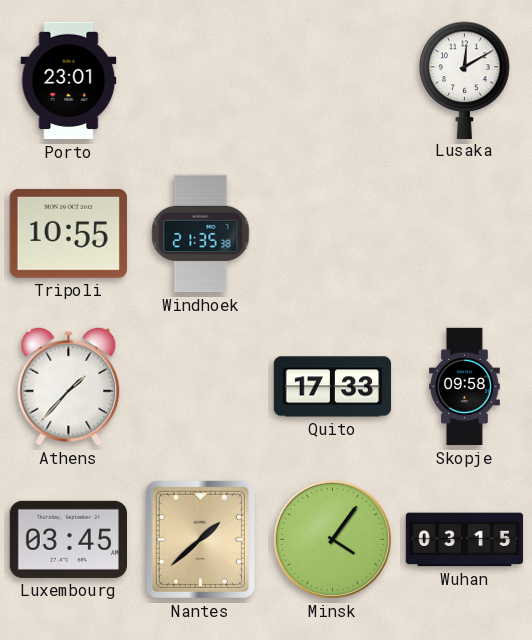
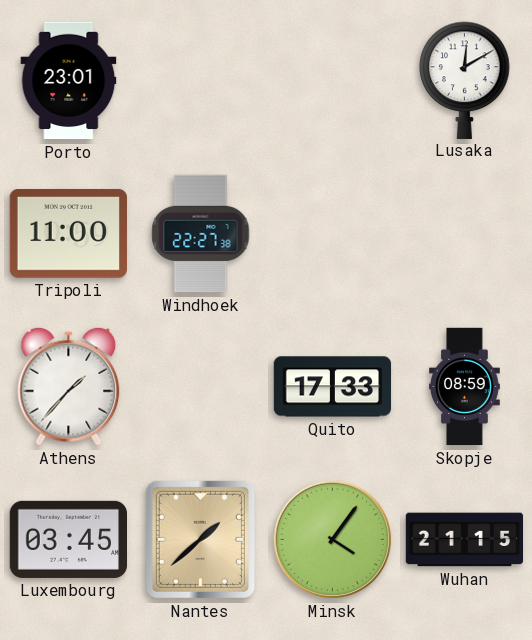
Tripoli: 10:55 -> 11:00
Windhoek: 21:35 -> 22:27
Skopje: 09:58 -> 08:59
Wuhan: 03:15 -> 21:15
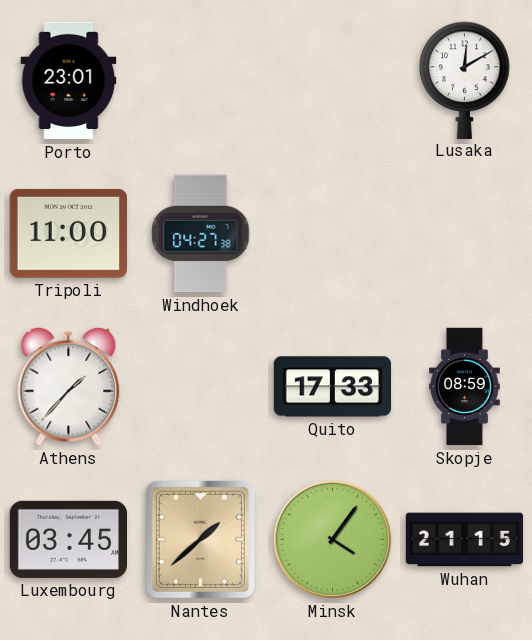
Windhoek: 22:27 -> 04:27
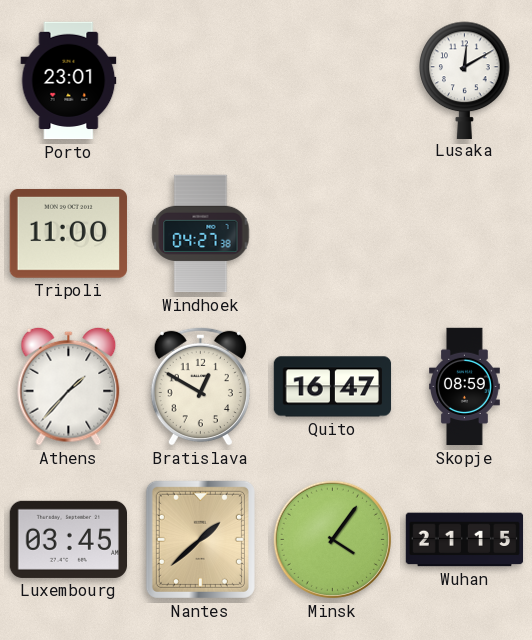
Bratislava: none -> 12:50
Quito: 17:33 -> 16:47
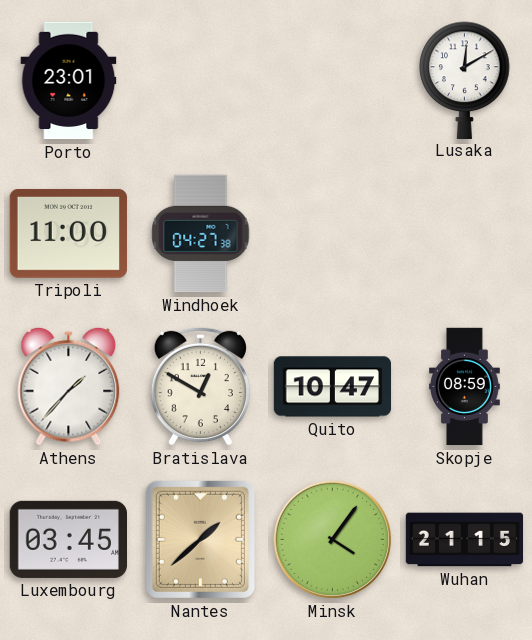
Quito: 16:47 -> 10:47
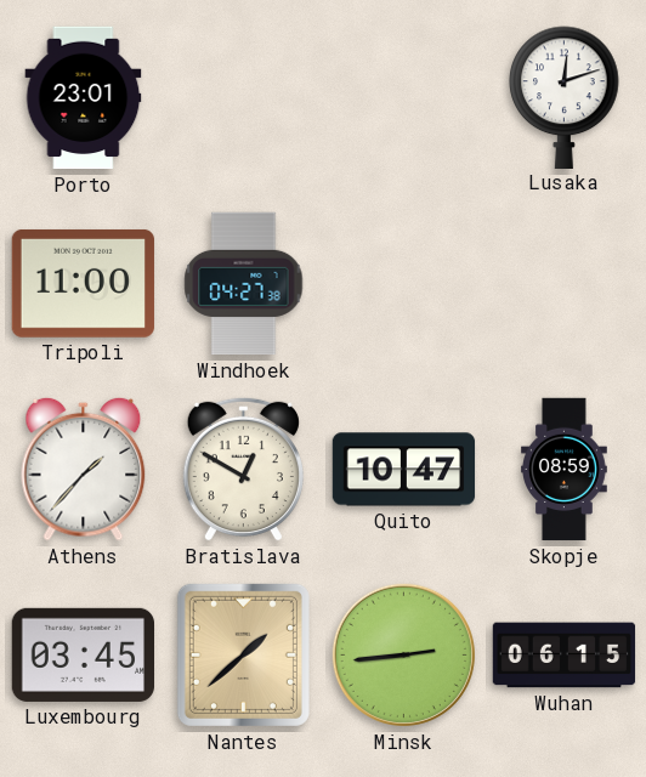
Lusaka: 12:10 -> 12:12
Minsk: 4:06 -> 2:44
Wuhan: 21:15 -> 06:15
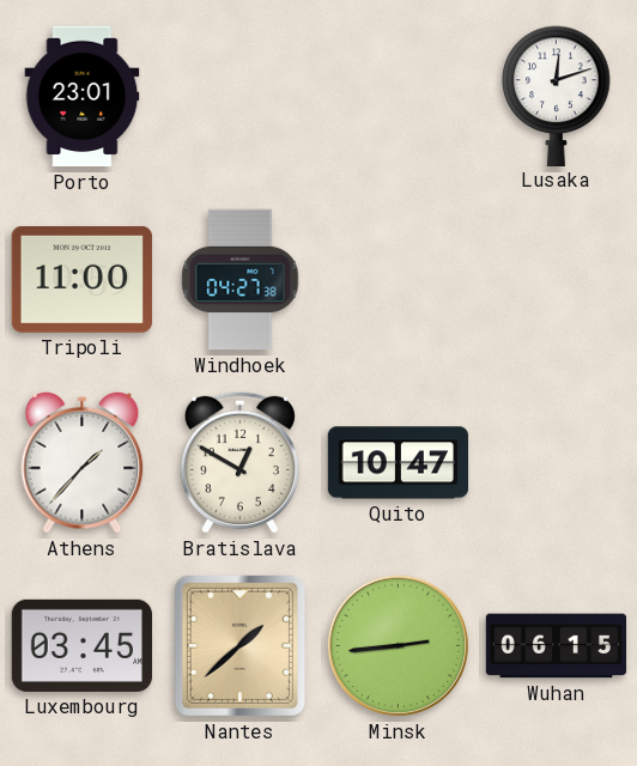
Skopje: 08:59 -> none
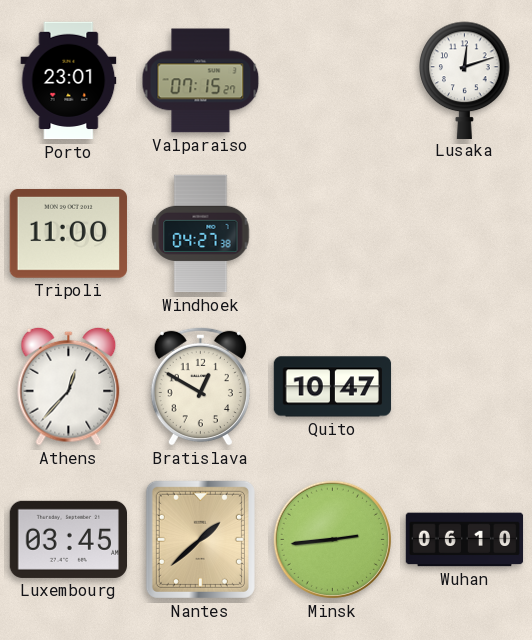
Valparaiso: none -> 07:15
Athens: 1:37 -> 12:37
Wuhan: 06:15 -> 06:10
